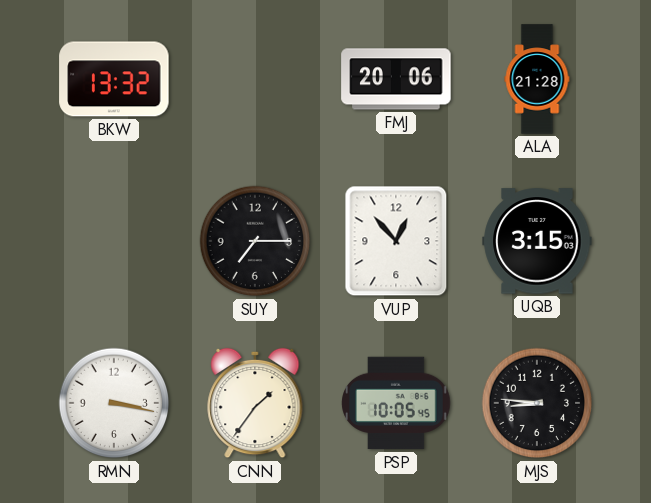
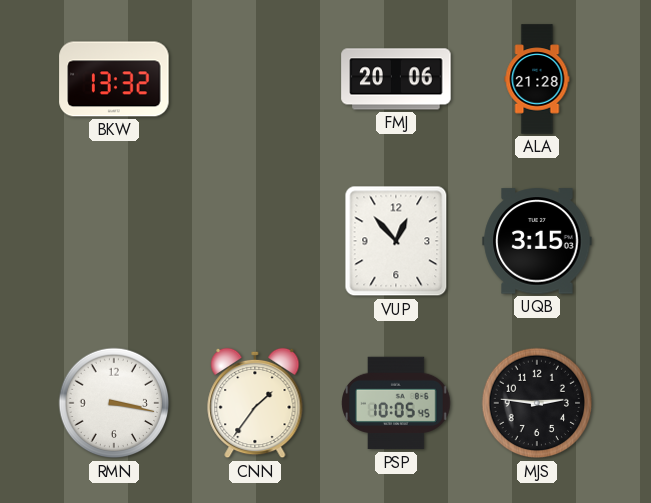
SUY: 7:15 -> none
MJS: 8:46 -> 2:46
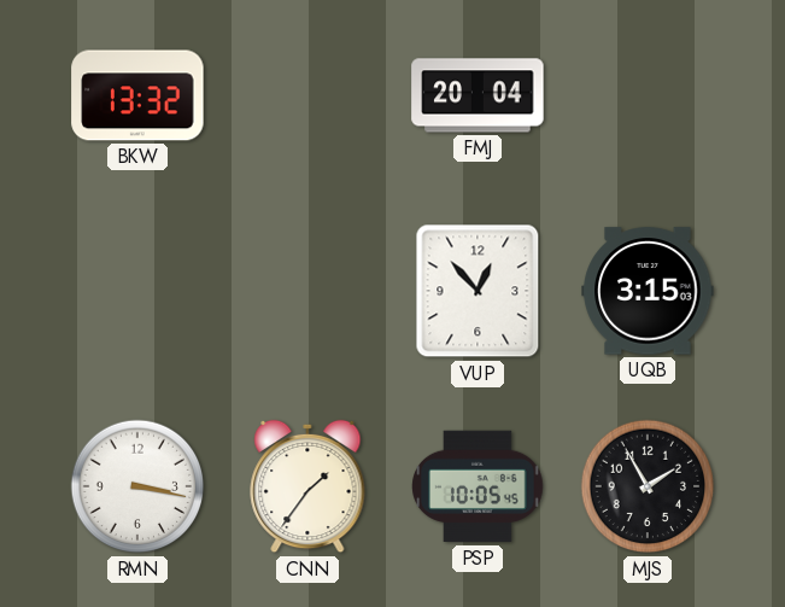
FMJ: 20:06 -> 20:04
ALA: 21:28 -> none
MJS: 2:46 -> 1:55
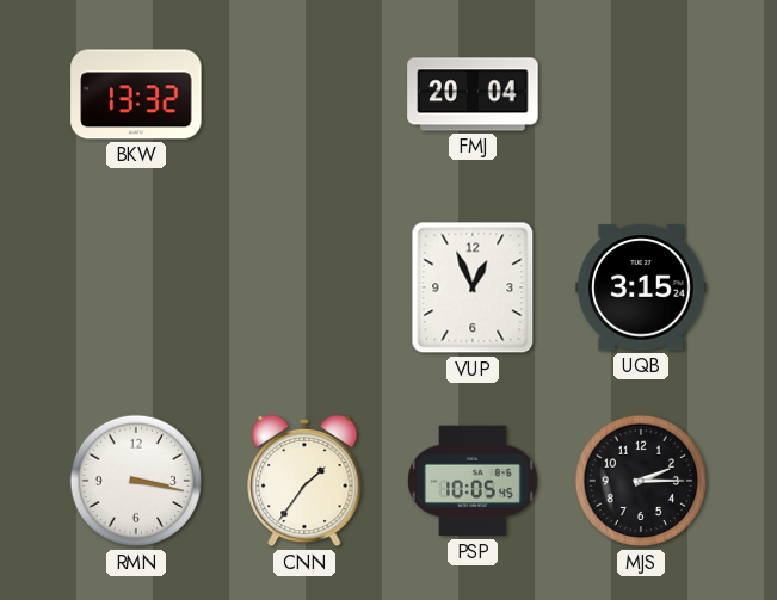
VUP: 12:53 -> 12:56
UQB: 3:15:03 -> 3:15:24
MJS: 1:55 -> 2:15
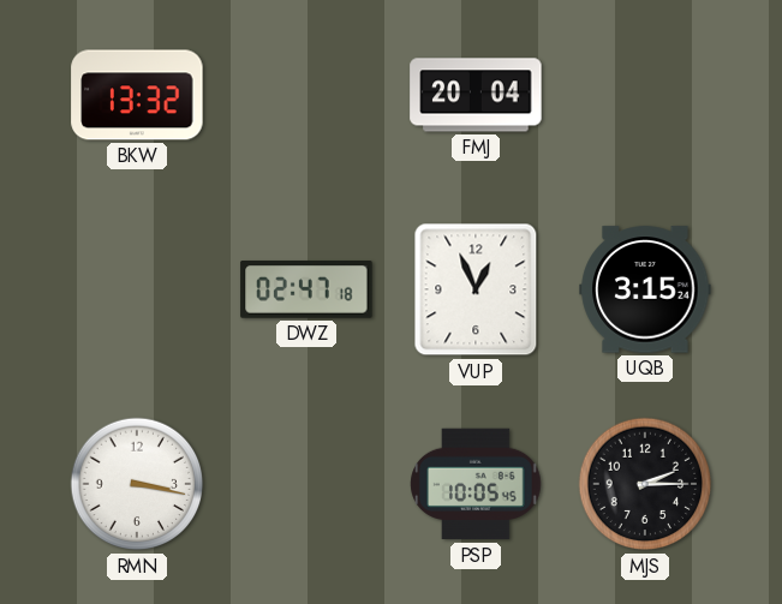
DWZ: none -> 02:47
CNN: 1:36 -> none
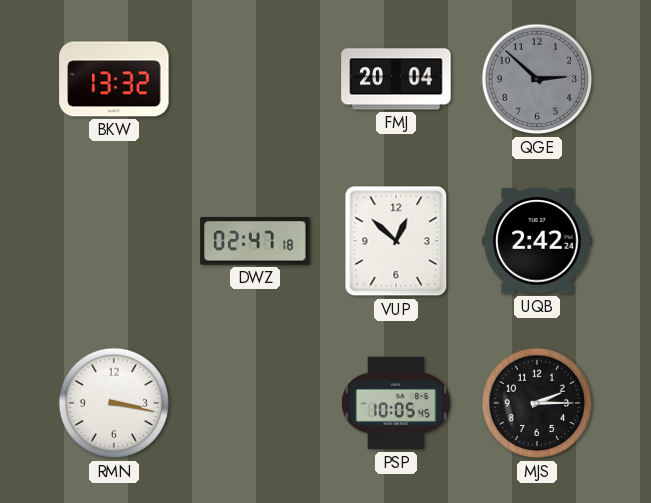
QGE: none -> 2:52
VUP: 12:56 -> 12:52
UQB: 3:15 -> 2:42
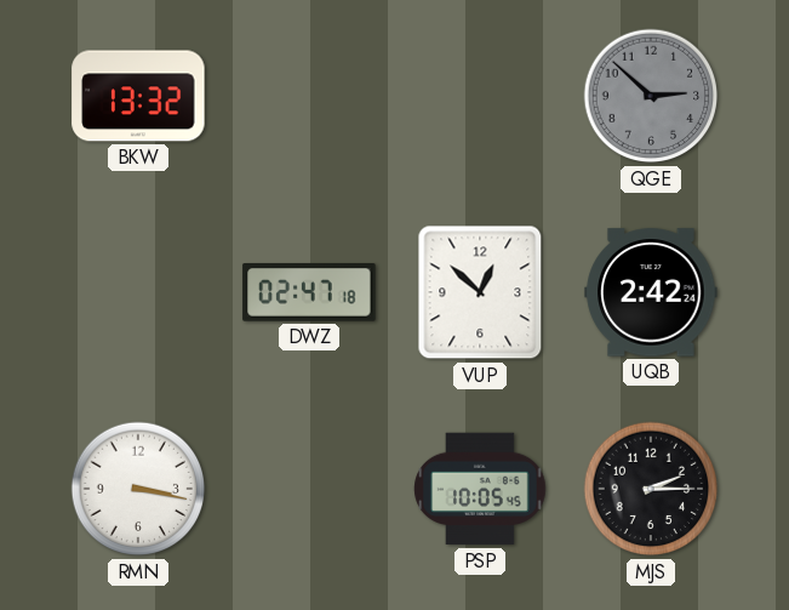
FMJ: 20:04 -> none
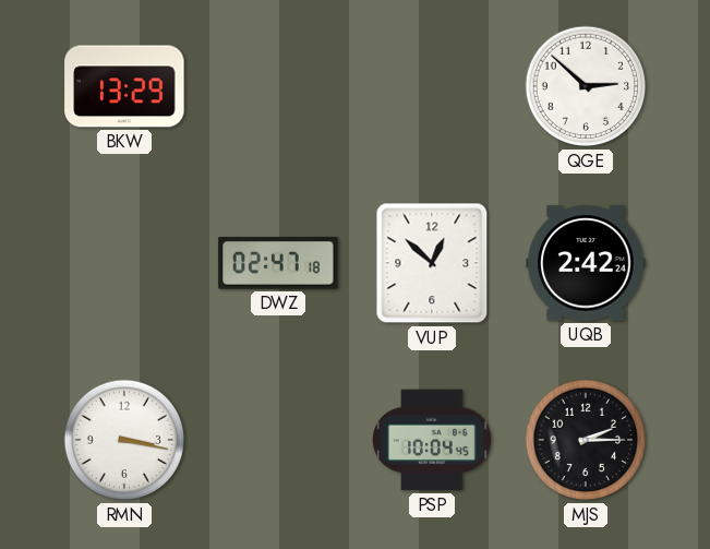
BKW: 13:32 -> 13:29
QGE dial: grey -> white
PSP: 10:05 -> 10:04
